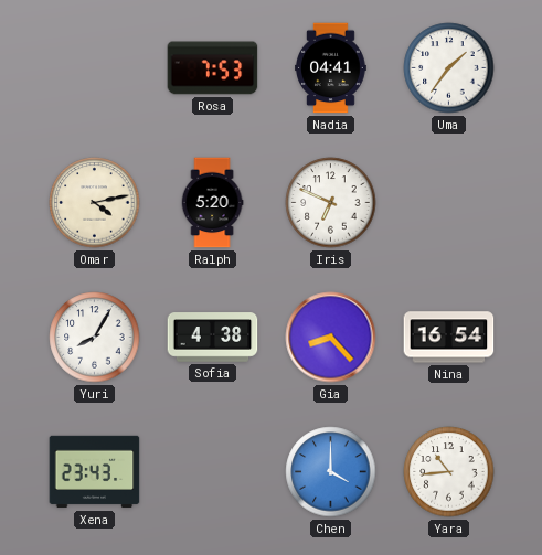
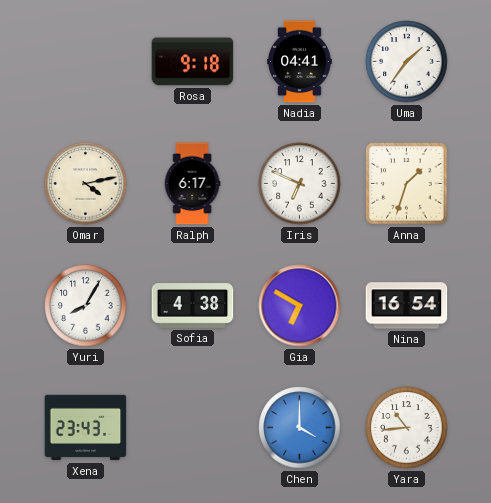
Rosa: 7:53 -> 9:18
Ralph: 5:20 -> 6:17
Anna: none -> 1:33
Gia: 8:23 -> 6:50
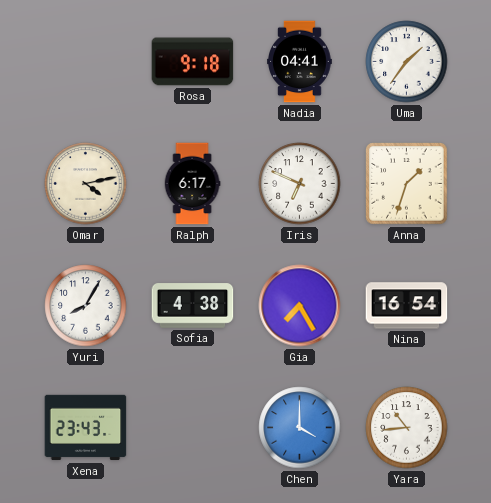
Gia: 6:50 -> 7:25
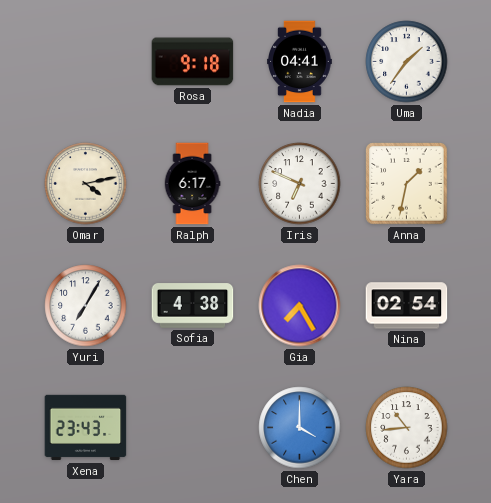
Anna: 1:33 -> 1:32
Yuri: 8:05 -> 7:05
Nina: 16:54 -> 02:54
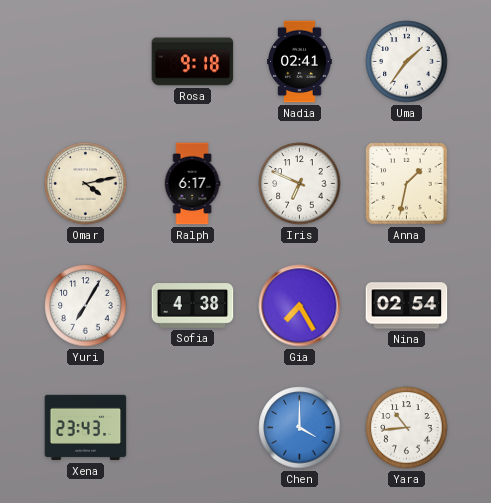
Nadia: 04:41 -> 02:41
